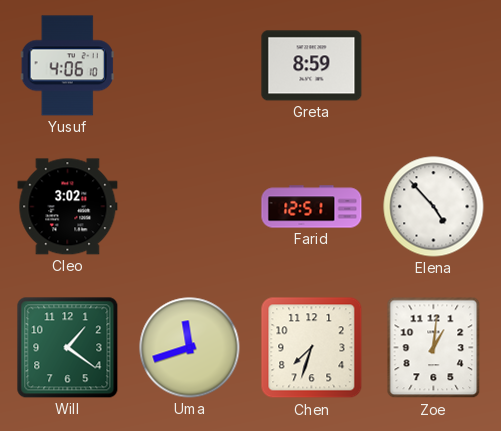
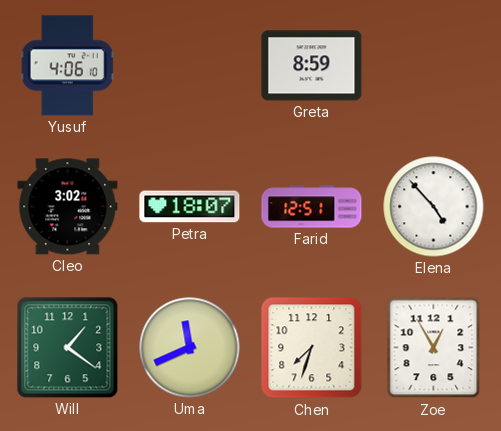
Petra: none -> 18:07
Uma: 11:42 -> 11:41
Zoe: 1:01 -> 12:55
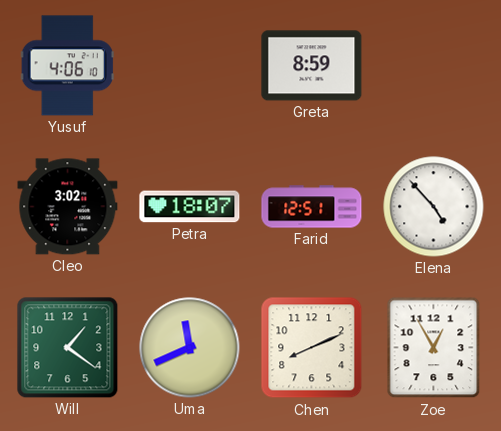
Chen: 7:33 -> 8:11
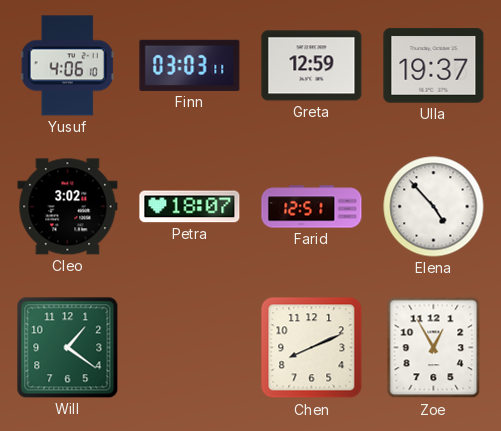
Finn: none -> 03:03
Greta: 8:59 -> 12:59
Ulla: none -> 19:37
Uma: 11:41 -> none
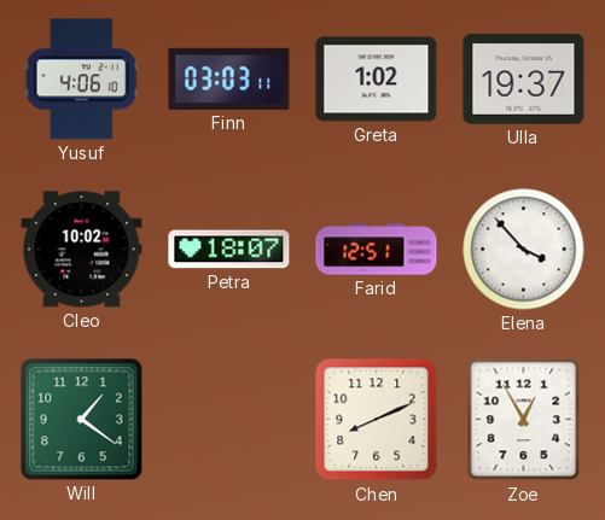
Greta: 12:59 -> 1:02
Cleo: 3:02 -> 10:02
Elena: 4:53 -> 3:53
